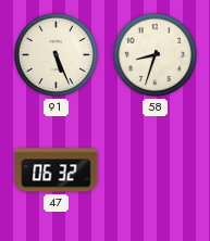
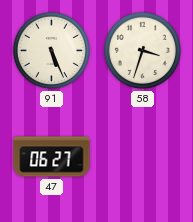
58: 8:33 -> 3:33
47: 06:32 -> 06:27
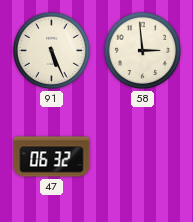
58: 3:33 -> 2:59
47: 06:27 -> 06:32
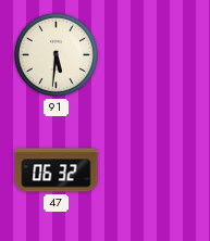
91: 5:26 -> 5:31
58: 2:59 -> none
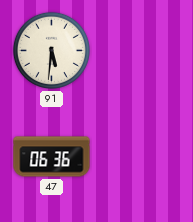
47: 06:32 -> 06:36
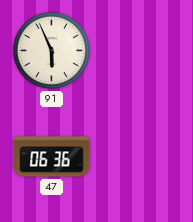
91: 5:31 -> 5:56
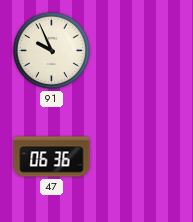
91: 5:56 -> 9:56
